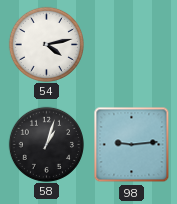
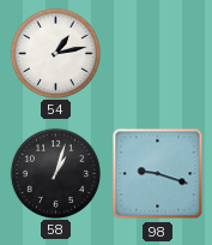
54: 4:13 -> 1:13
98: 9:14 -> 9:18
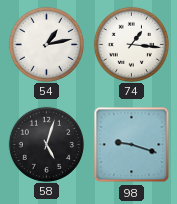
74: none -> 1:16
58: 1:03 -> 5:03
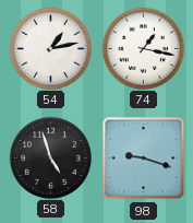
74: 1:16 -> 1:17
58: 5:03 -> 4:57
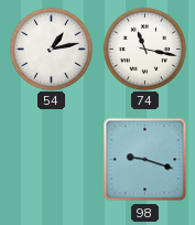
74: 1:17 -> 11:17
58: 4:57 -> none
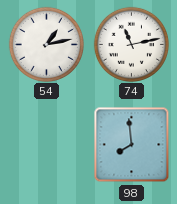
74: 11:17 -> 11:13
98: 9:18 -> 7:59
